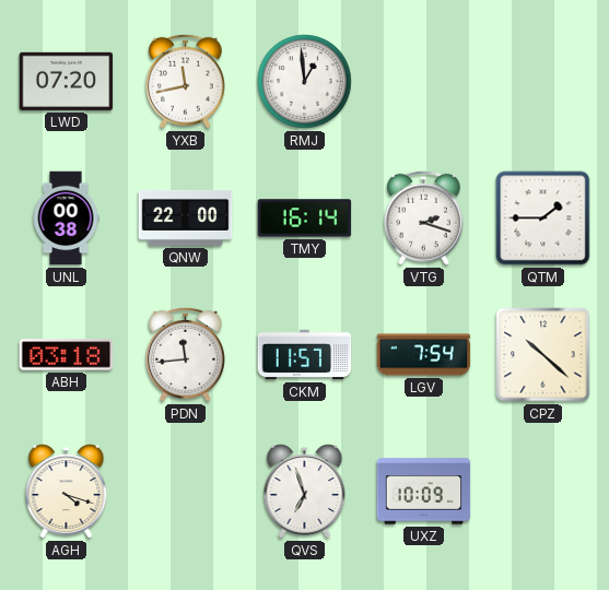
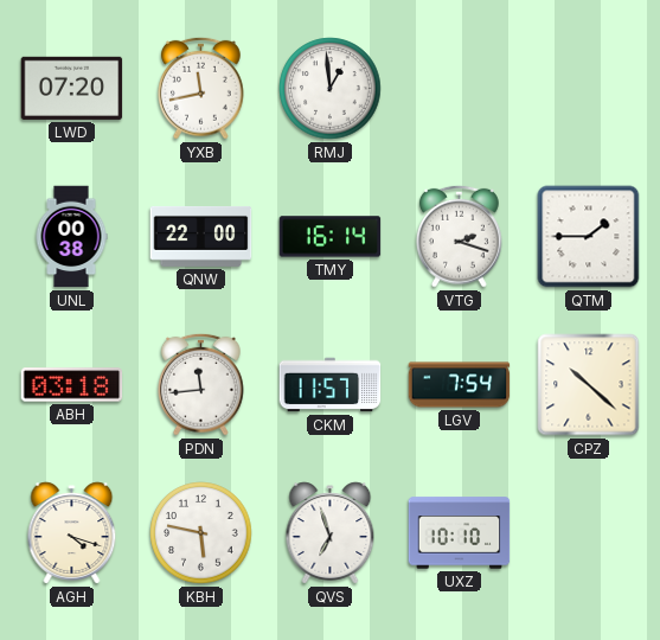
KBH: none -> 5:47
UXZ: 10:09 -> 10:10
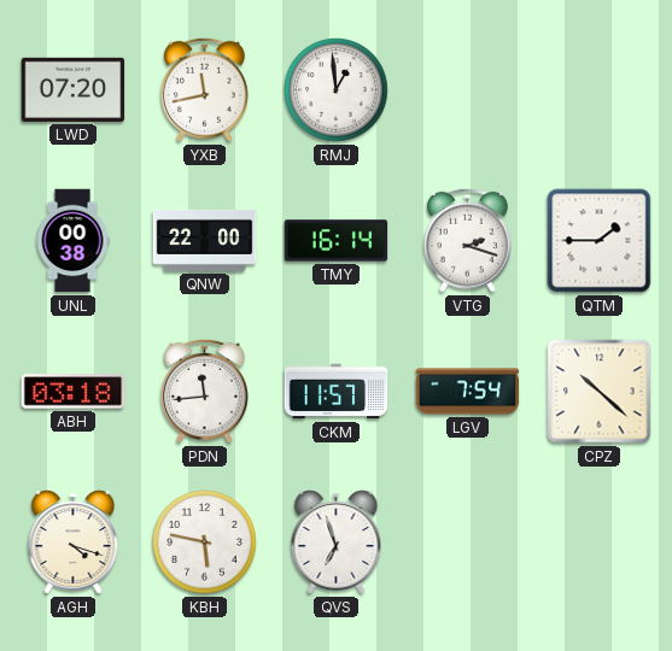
UXZ: 10:10 -> none
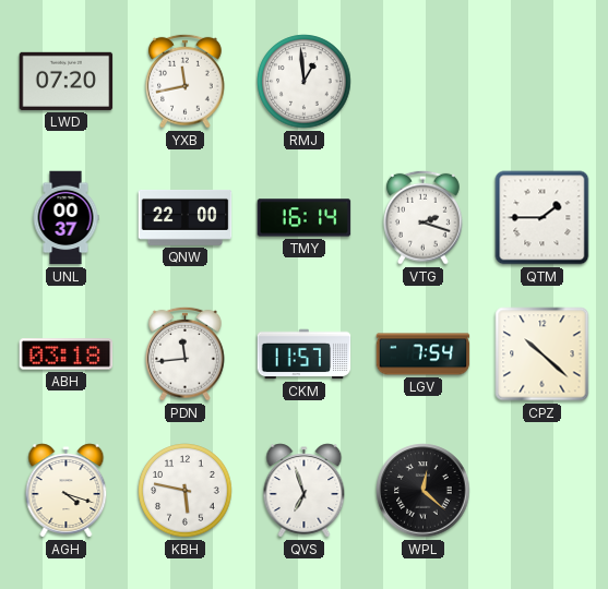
UNL: 00:38 -> 00:37
WPL: none -> 12:22
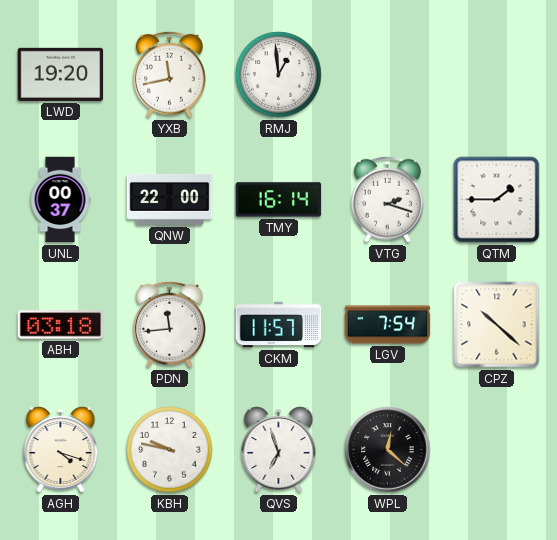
LWD: 07:20 -> 19:20
KBH: 5:47 -> 9:47
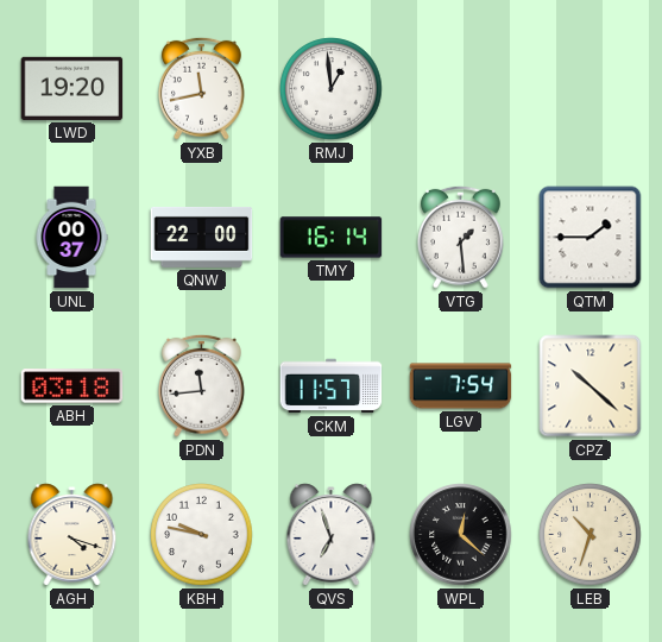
VTG: 2:18 -> 1:29
LEB: none -> 10:33
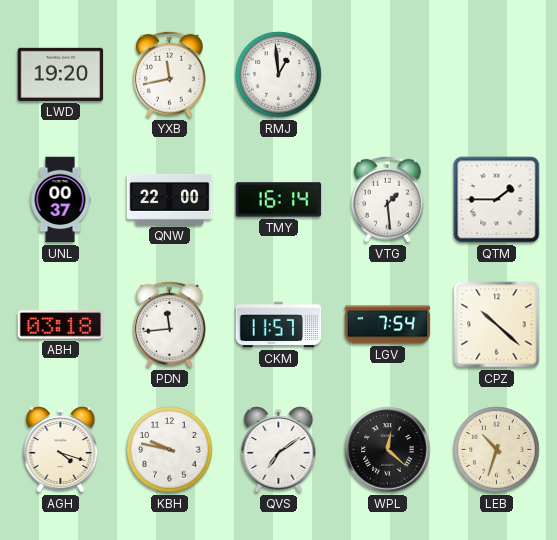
QVS: 6:57 -> 7:09
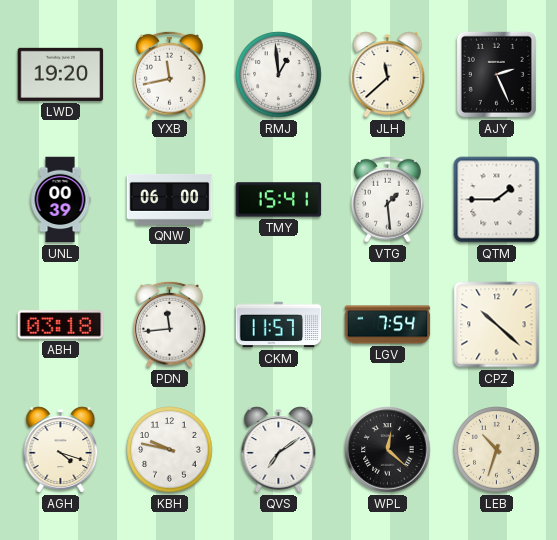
JLH: none -> 11:38
AJY: none -> 2:26
UNL: 00:37 -> 00:39
QNW: 22:00 -> 06:00
TMY: 16:14 -> 15:41
